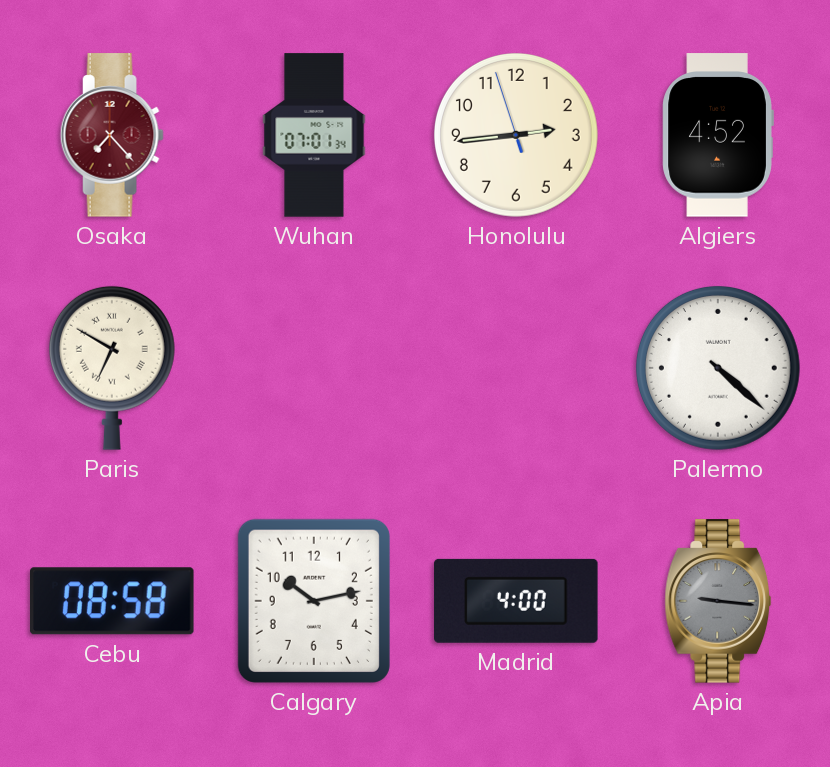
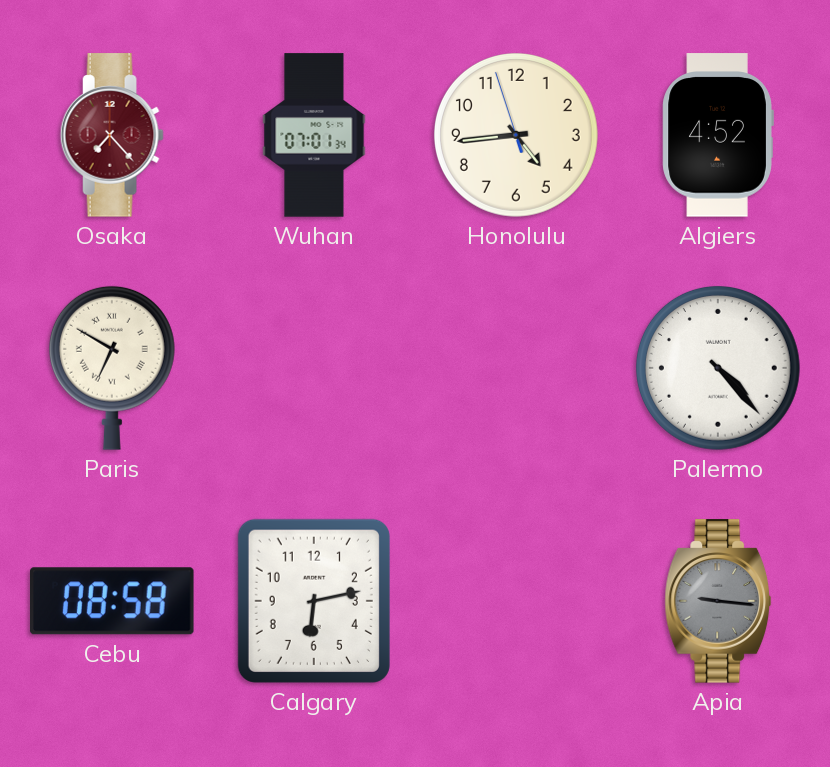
Honolulu: 2:43 -> 4:43
Palermo: 4:22 -> 4:23
Calgary: 10:13 -> 6:13
Madrid: 4:00 -> none
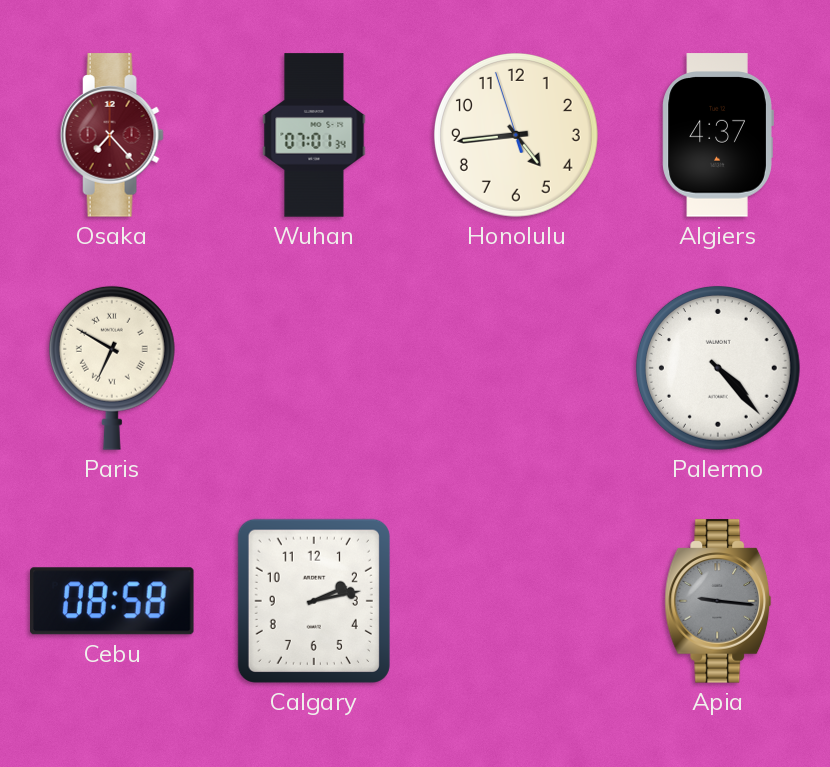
Algiers: 4:52 -> 4:37
Calgary: 6:13 -> 2:13
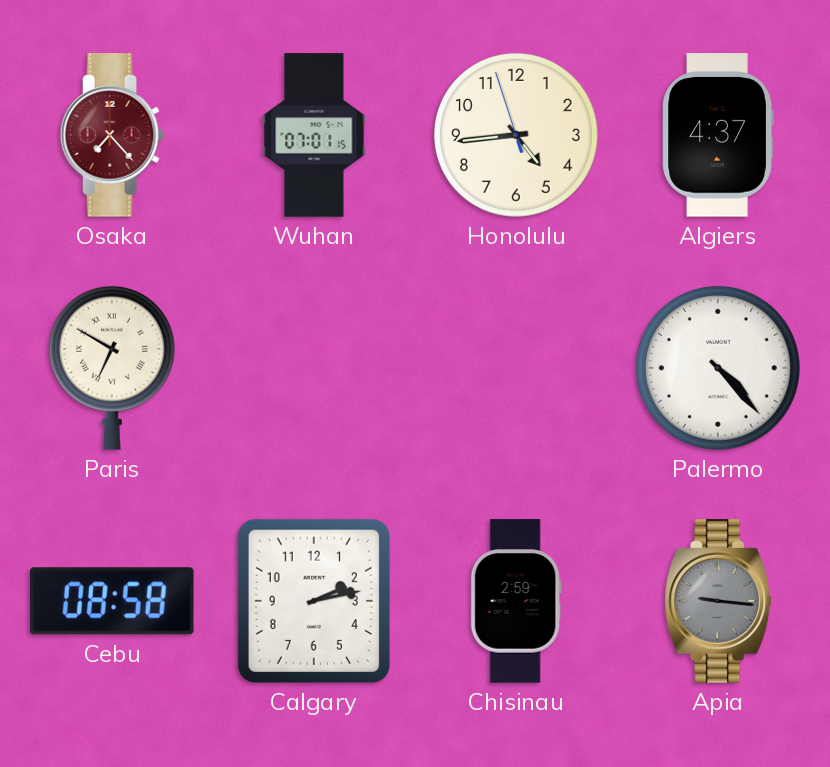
Wuhan: 07:01:34 -> 07:01:15
Chisinau: none -> 2:59
